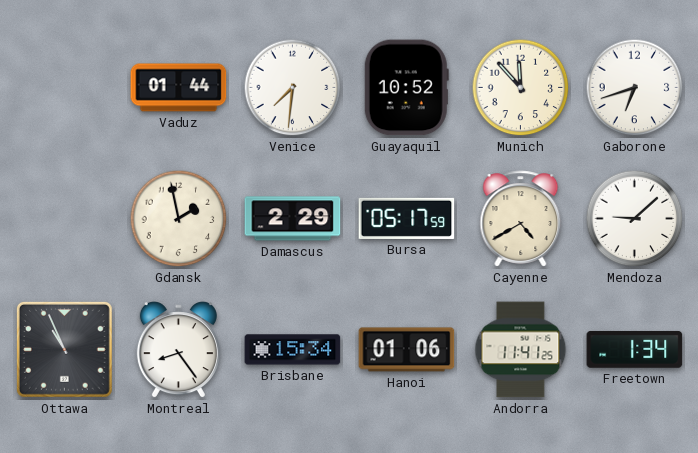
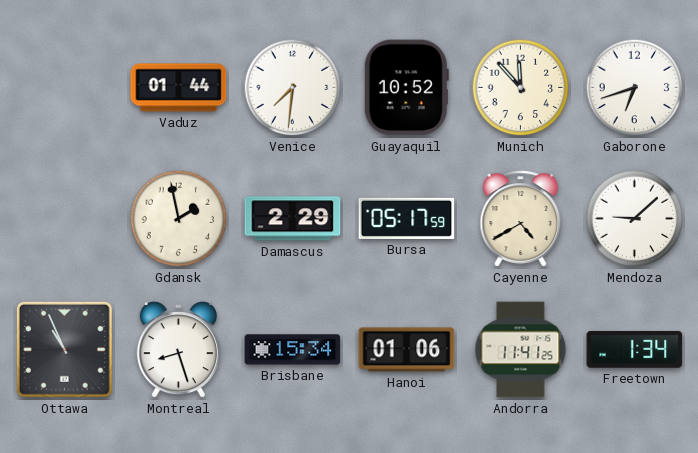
Montreal: 8:24 -> 8:27
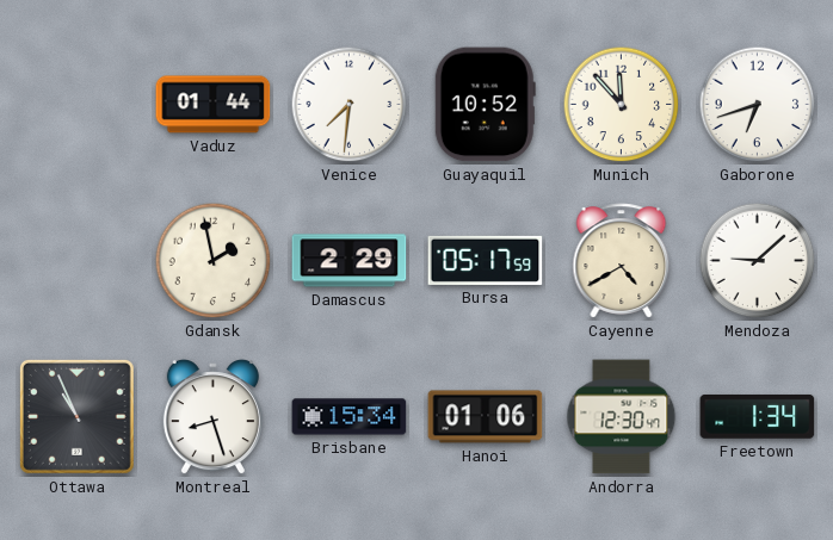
Andorra: 11:41 -> 12:30
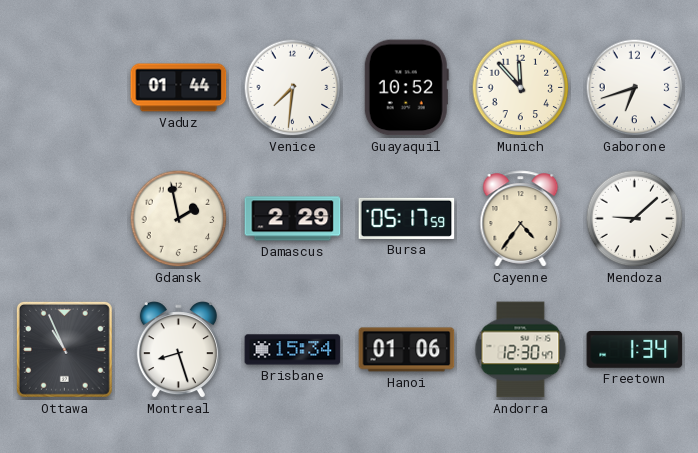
Cayenne: 4:40 -> 4:36
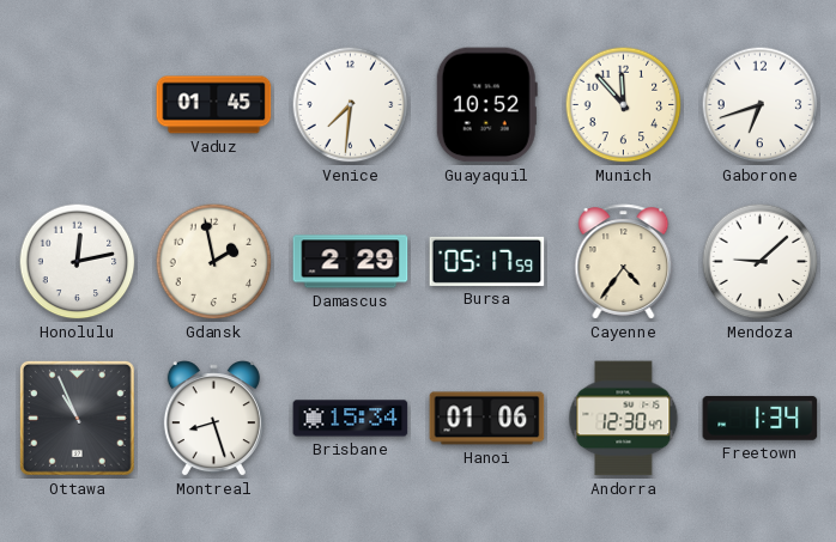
Vaduz: 01:44 -> 01:45
Honolulu: none -> 12:13
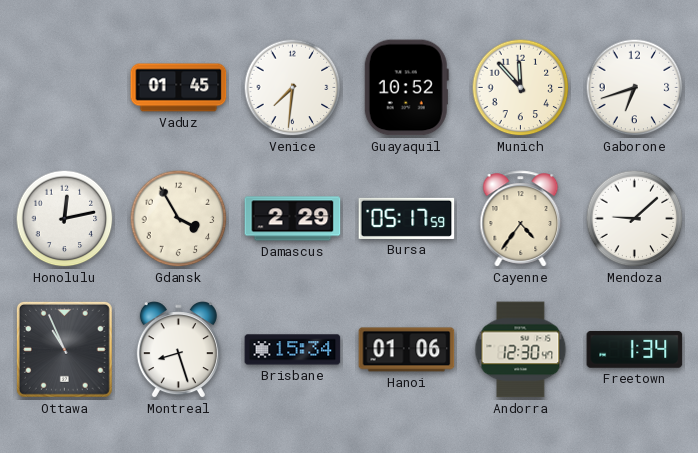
Gdansk: 1:58 -> 3:55
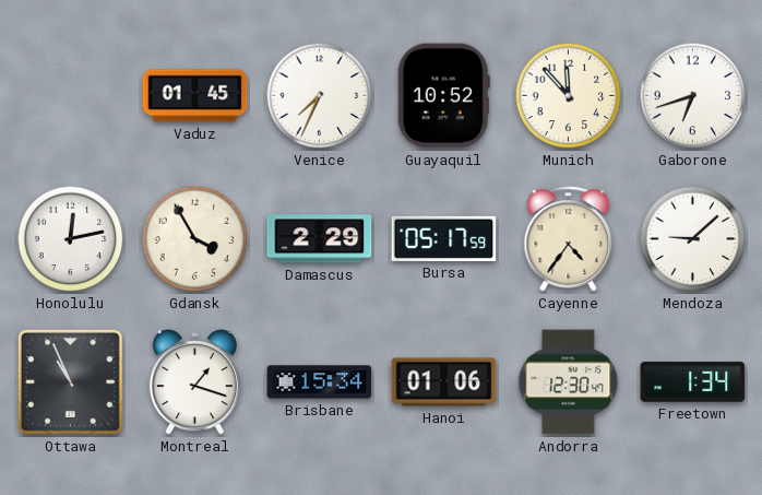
Venice: 7:31 -> 7:34
Montreal: 8:27 -> 1:18
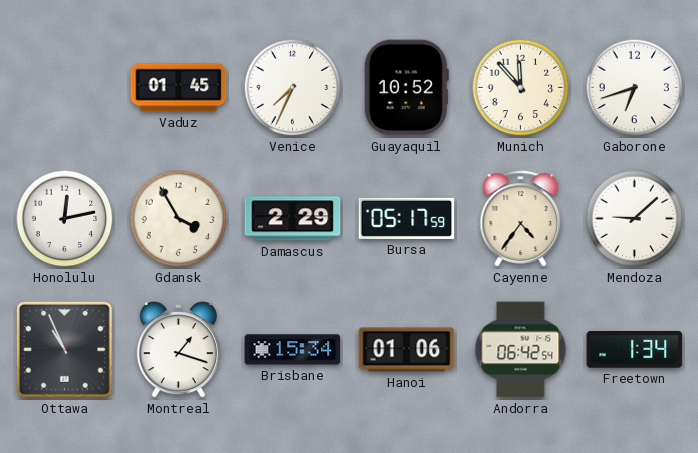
Andorra: 12:30 -> 06:42
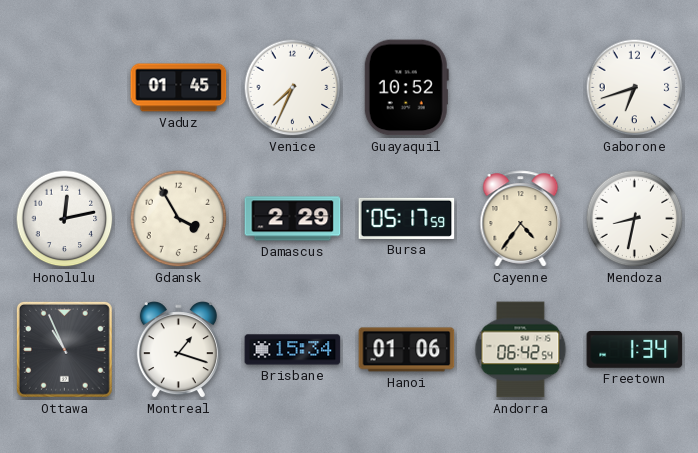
Munich: 11:53 -> none
Mendoza: 9:08 -> 8:32
